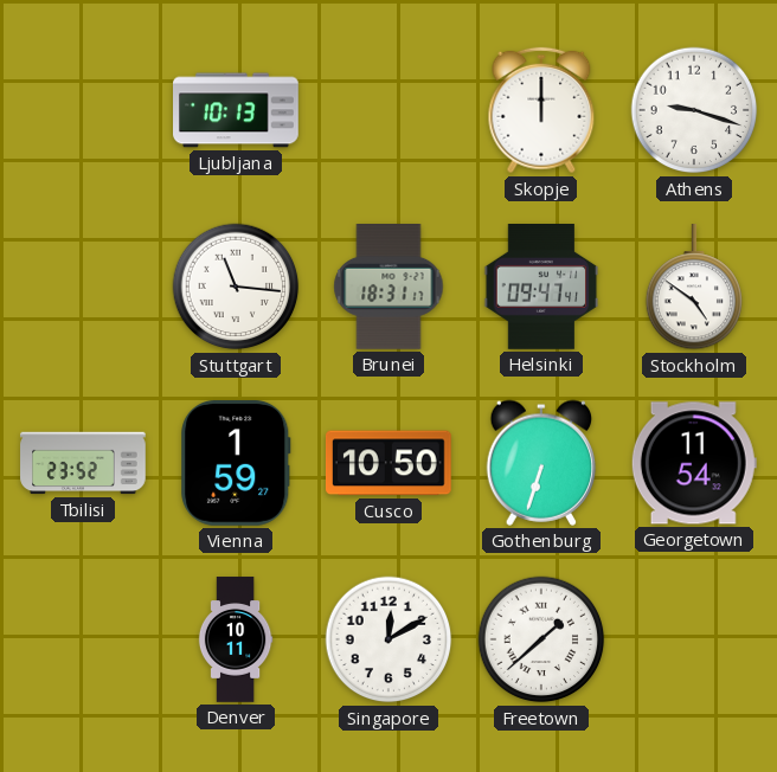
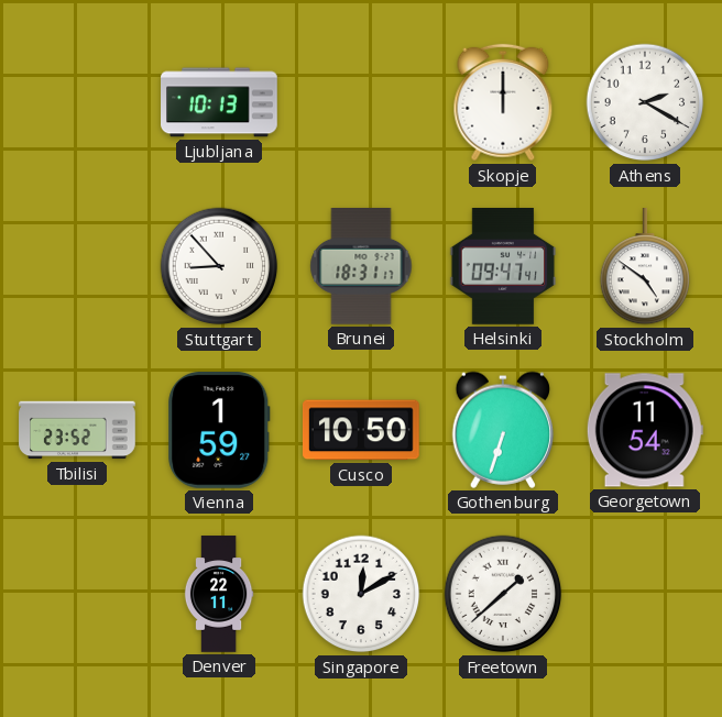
Athens: 9:18 -> 2:20
Stuttgart: 11:16 -> 8:53
Denver: 10:11 -> 22:11
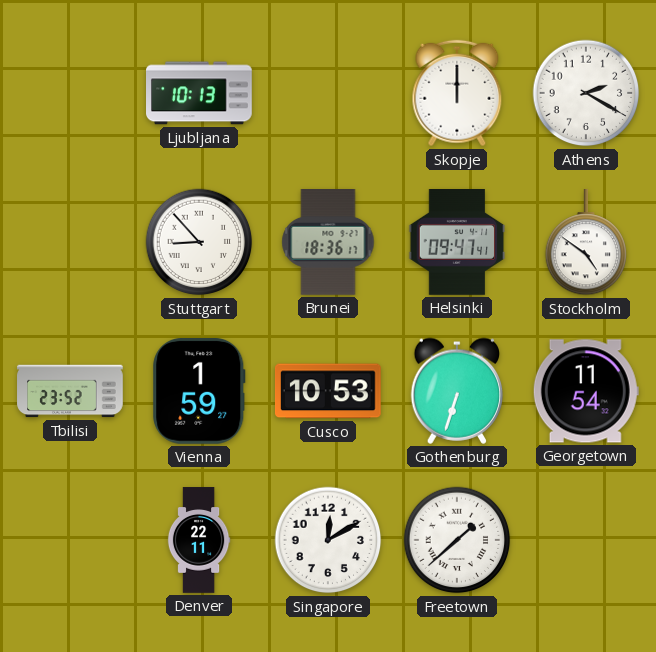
Brunei: 18:31 -> 18:36
Cusco: 10:50 -> 10:53
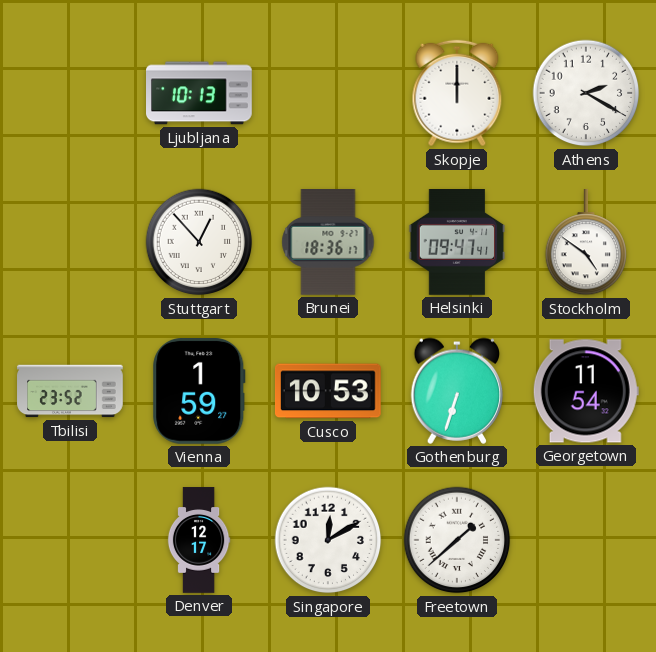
Stuttgart: 8:53 -> 12:53
Denver: 22:11 -> 12:17
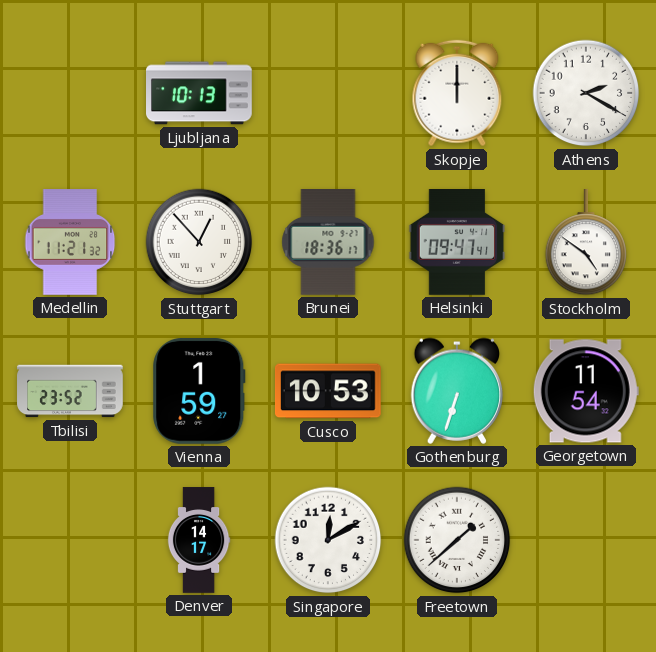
Medellin: none -> 11:21
Denver: 12:17 -> 14:17
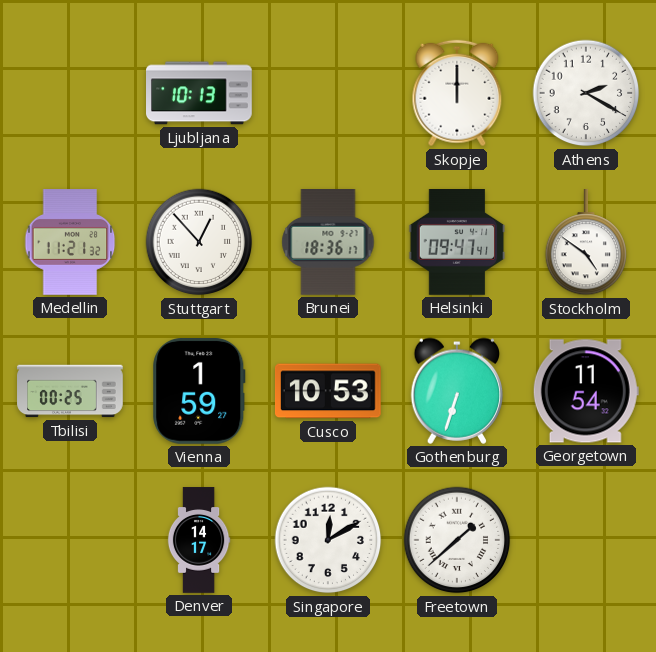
Tbilisi: 23:52 -> 00:25
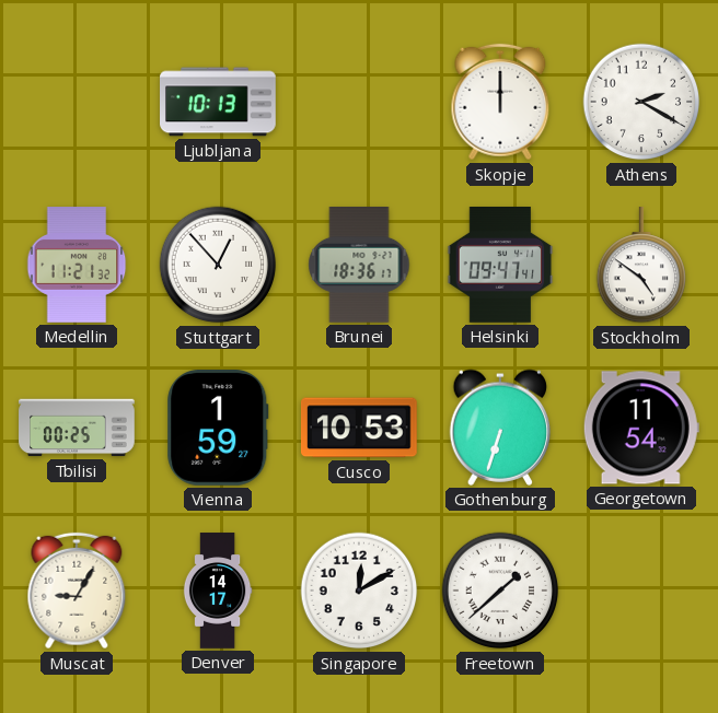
Muscat: none -> 9:05
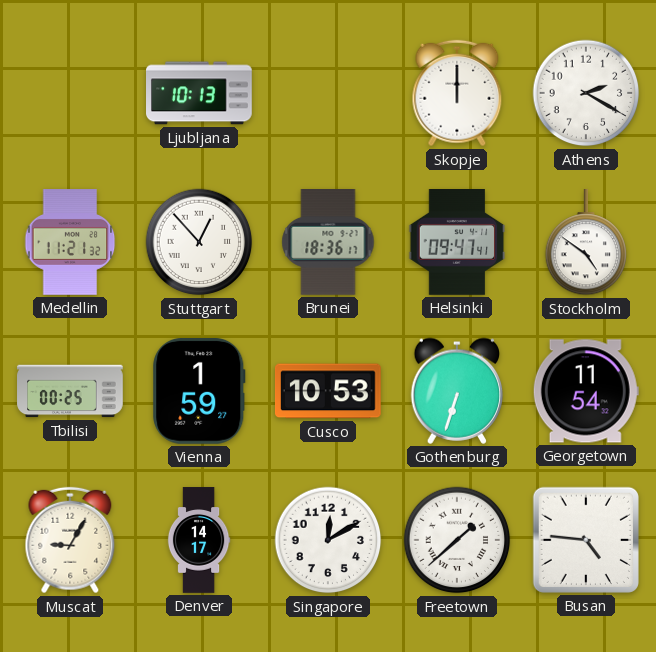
Busan: none -> 4:46
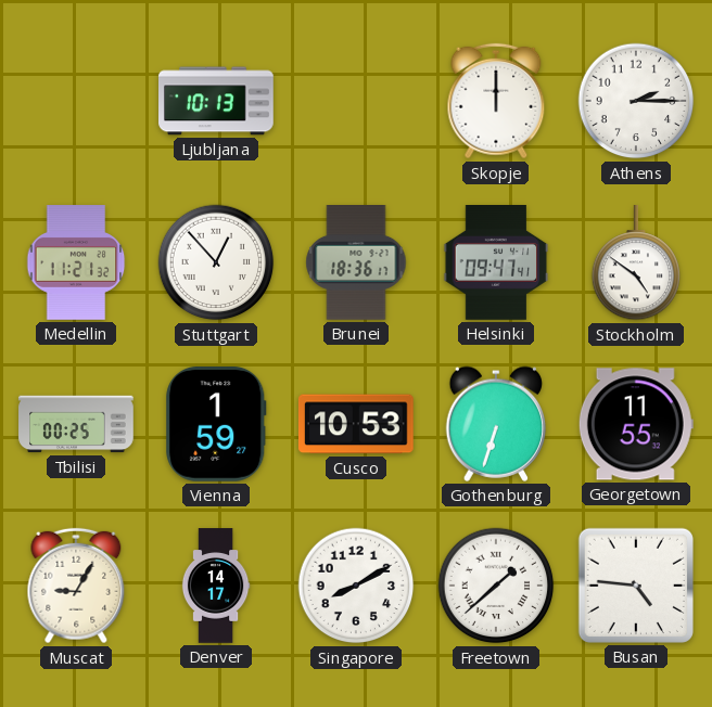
Athens: 2:20 -> 2:15
Georgetown: 11:54 -> 11:55
Singapore: 12:10 -> 8:10
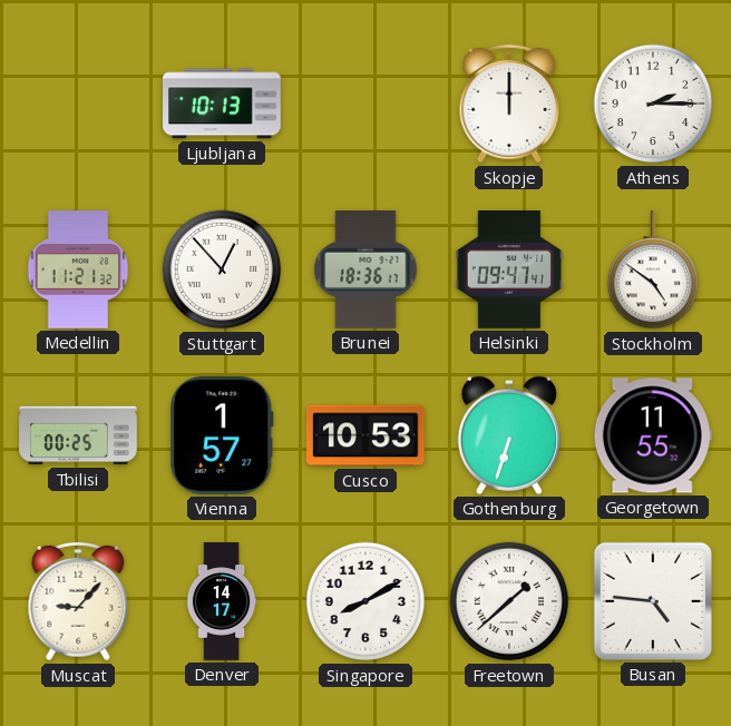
Vienna: 1:59 -> 1:57
Muscat: 9:05 -> 9:07
